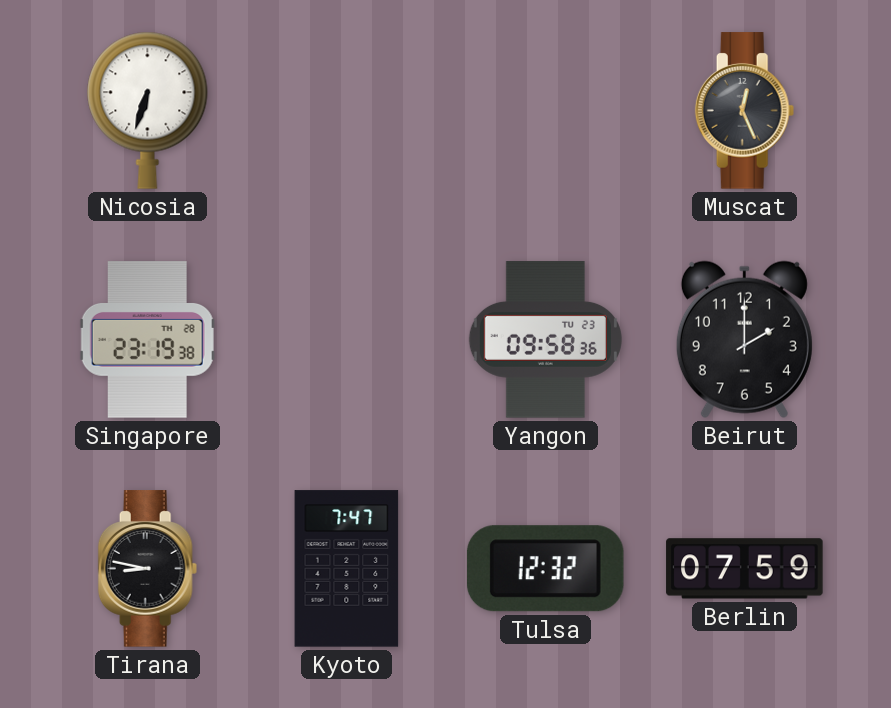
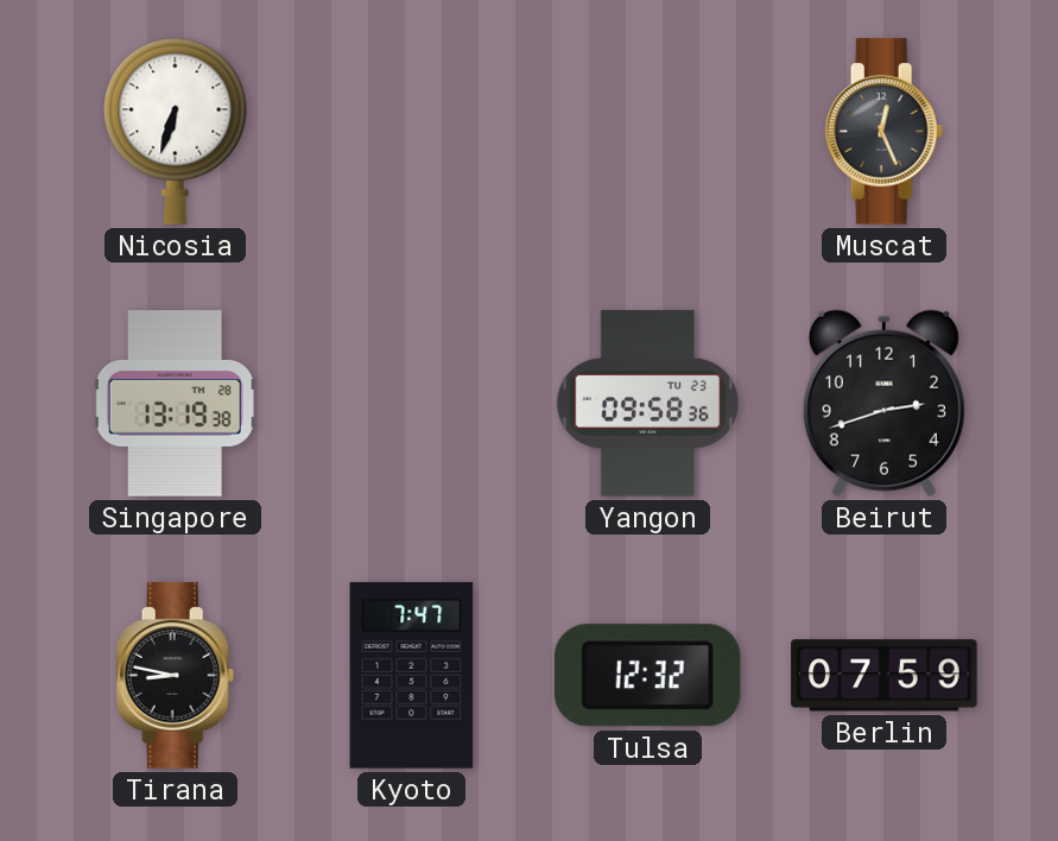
Singapore: 23:19 -> 13:19
Beirut: 2:00 -> 2:42
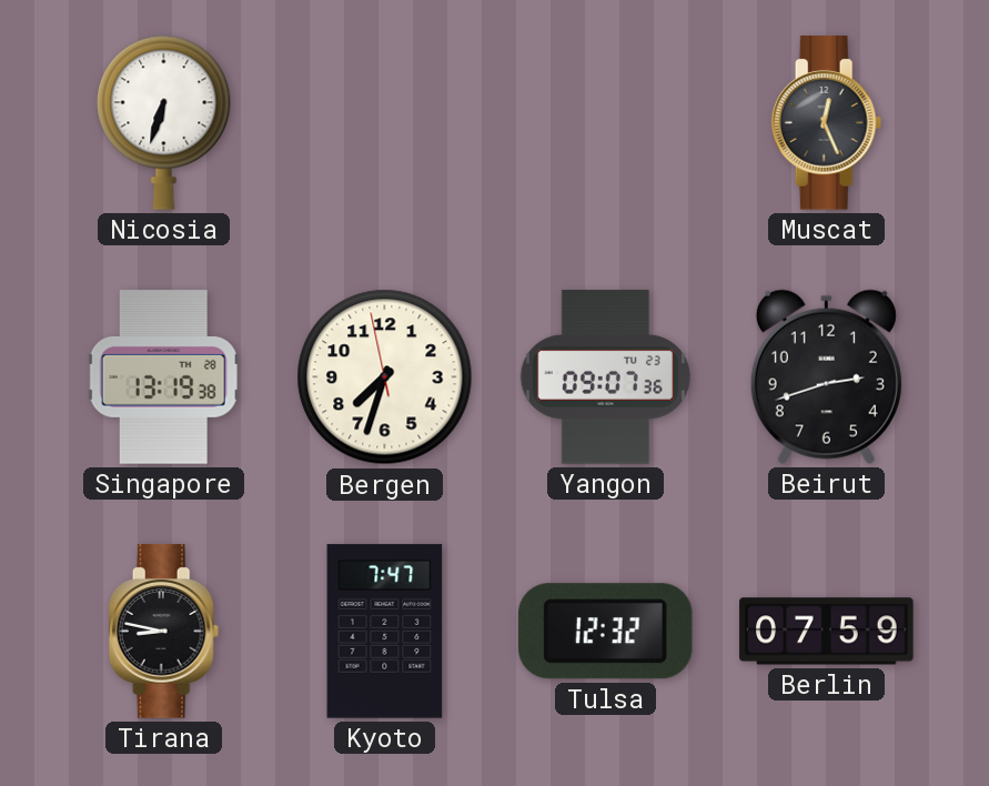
Bergen: none -> 7:32
Yangon: 09:58 -> 09:07
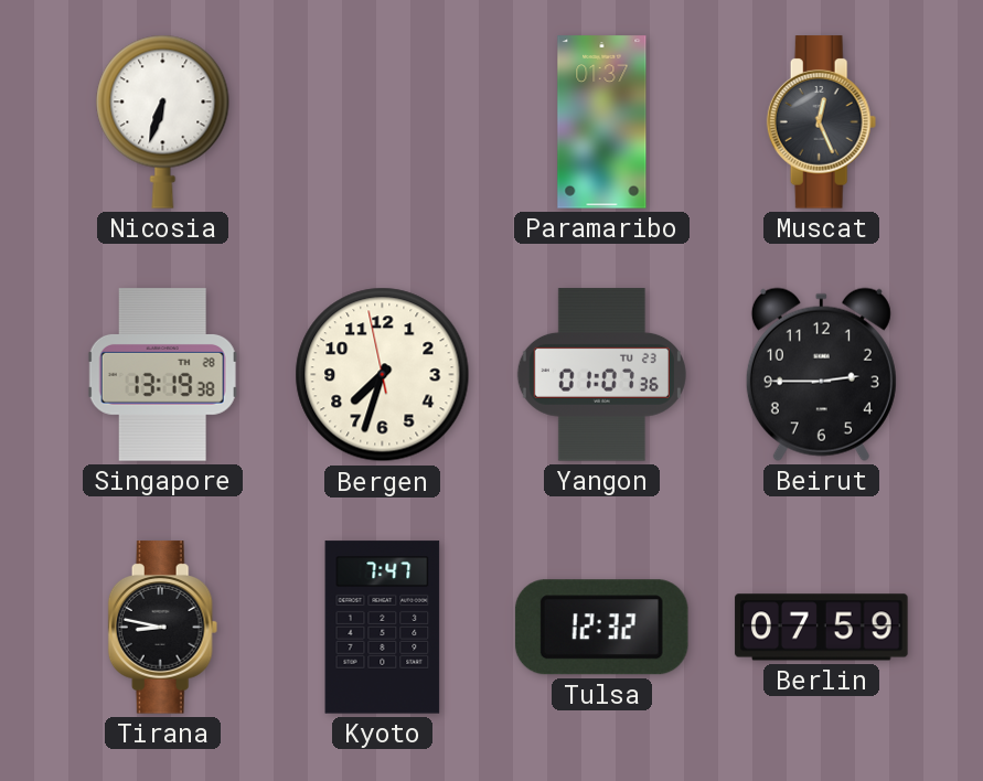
Paramaribo: none -> 01:37
Yangon: 09:07 -> 01:07
Beirut: 2:42 -> 2:45
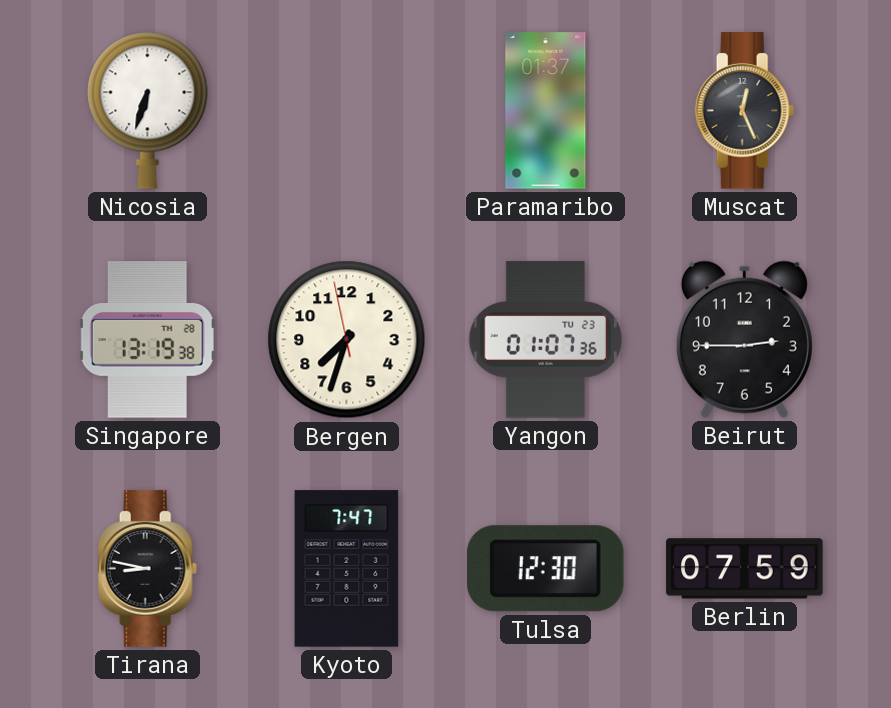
Tulsa: 12:32 -> 12:30
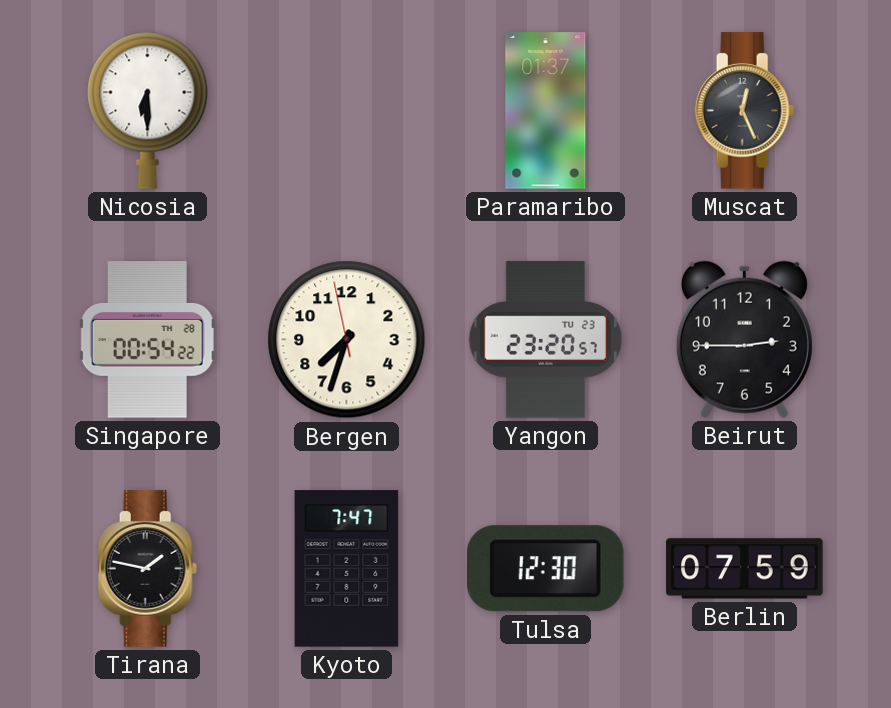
Nicosia: 6:33 -> 6:30
Singapore: 13:19 -> 00:54
Yangon: 01:07 -> 23:20
Tirana: 8:47 -> 1:47
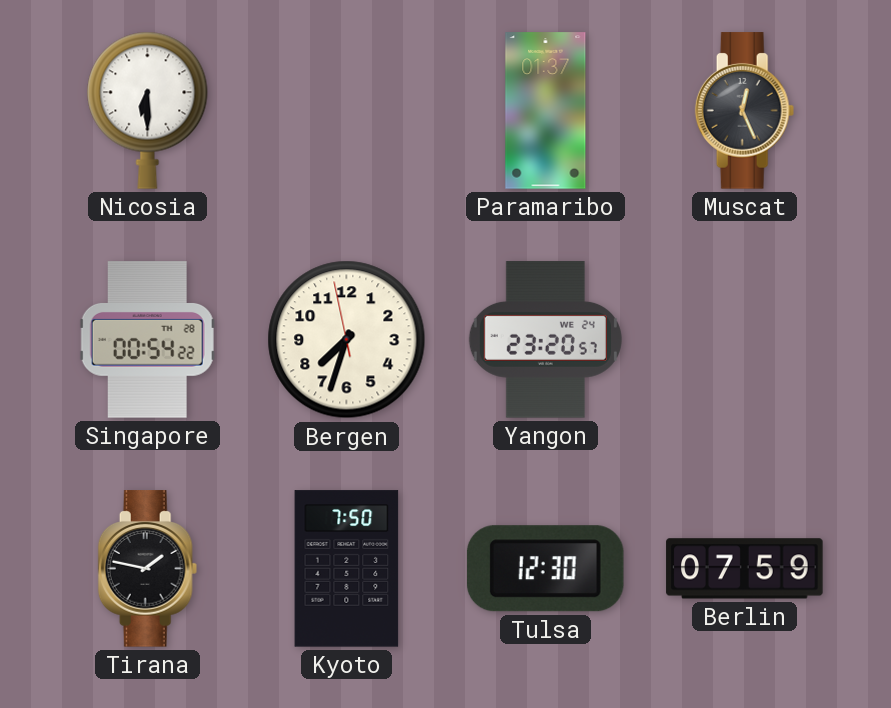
Yangon date: TU 23 -> WE 24
Beirut: 2:45 -> none
Kyoto: 7:47 -> 7:50
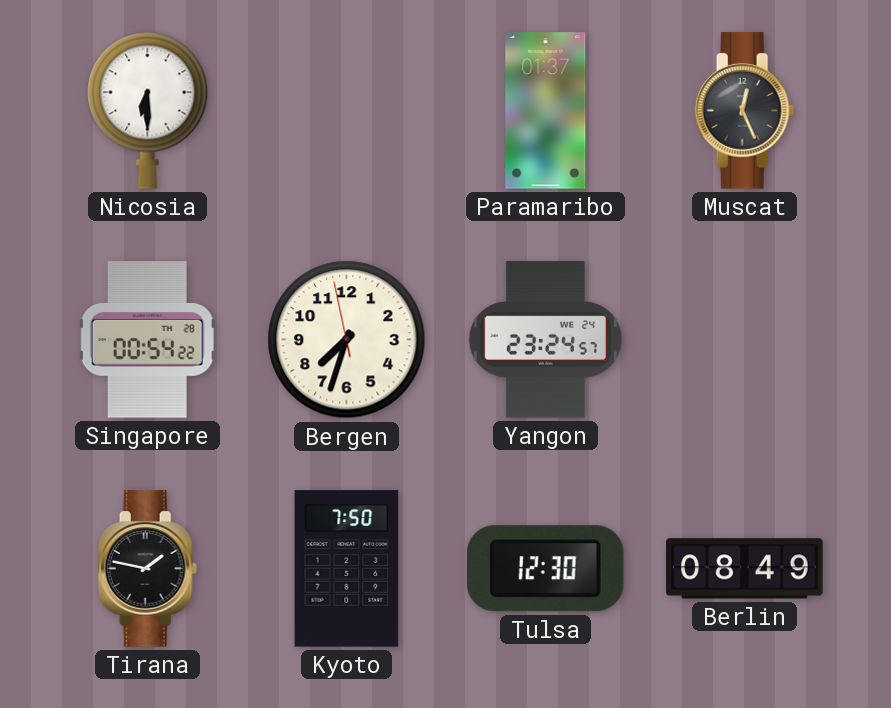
Yangon: 23:20 -> 23:24
Berlin: 07:59 -> 08:49
